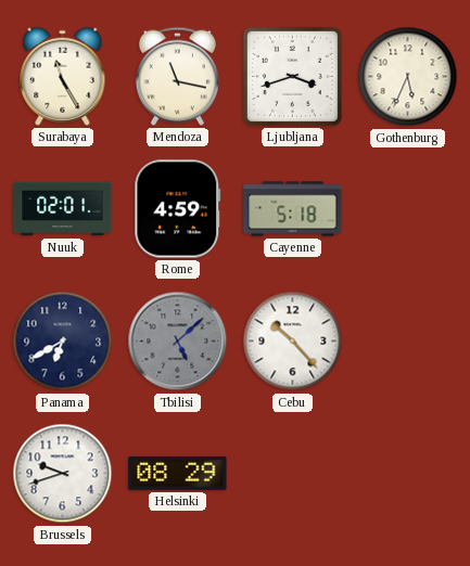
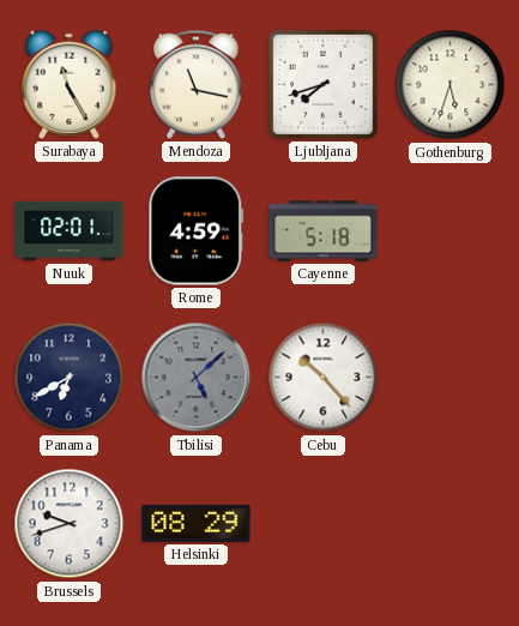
Ljubljana: 3:42 -> 7:42
Gothenburg: 5:34 -> 5:33
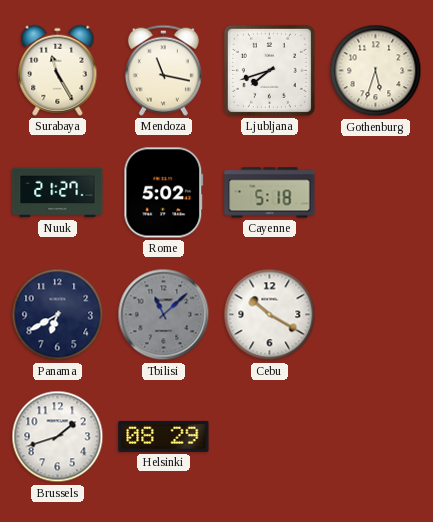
Nuuk: 02:01 -> 21:27
Rome: 4:59 -> 5:02
Tbilisi: 5:08 -> 11:08
Cebu: 10:23 -> 10:20
Brussels: 9:42 -> 1:42
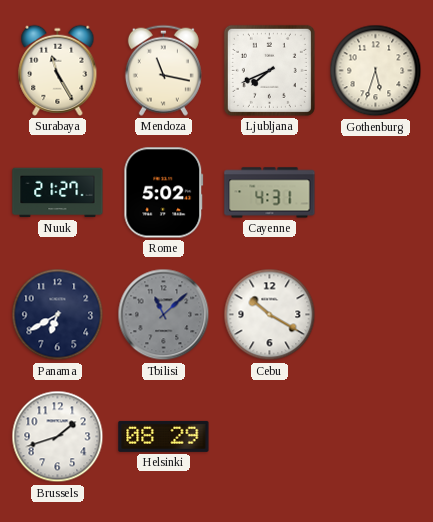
Ljubljana: 7:42 -> 7:41
Cayenne: 5:18 -> 4:31
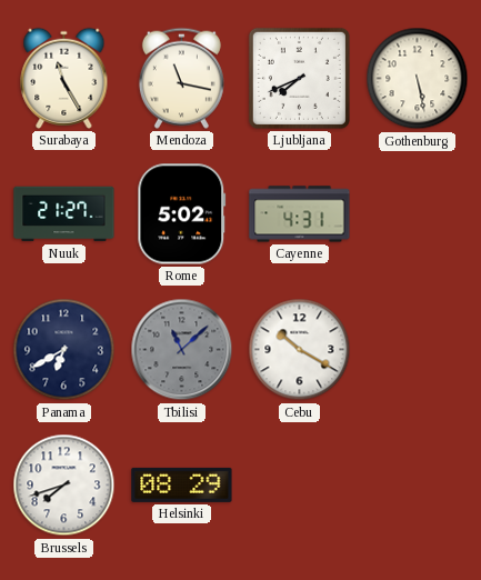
Gothenburg: 5:33 -> 5:28
Brussels: 1:42 -> 7:42
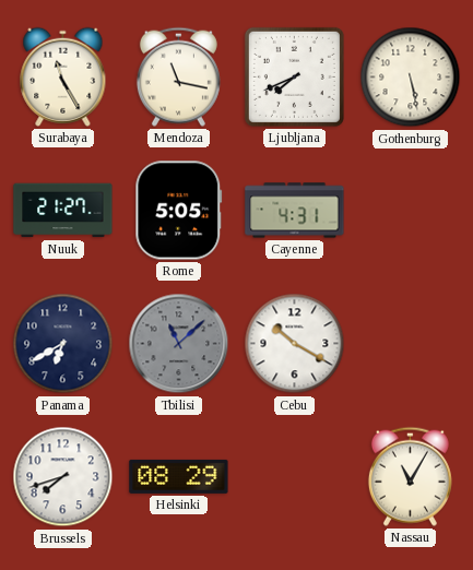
Rome: 5:02 -> 5:05
Nassau: none -> 11:05
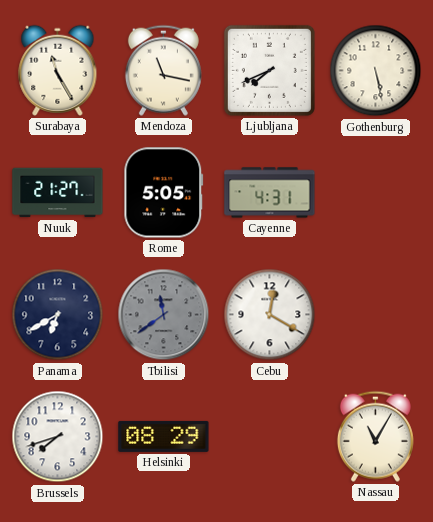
Tbilisi: 11:08 -> 11:39
Cebu: 10:20 -> 12:20
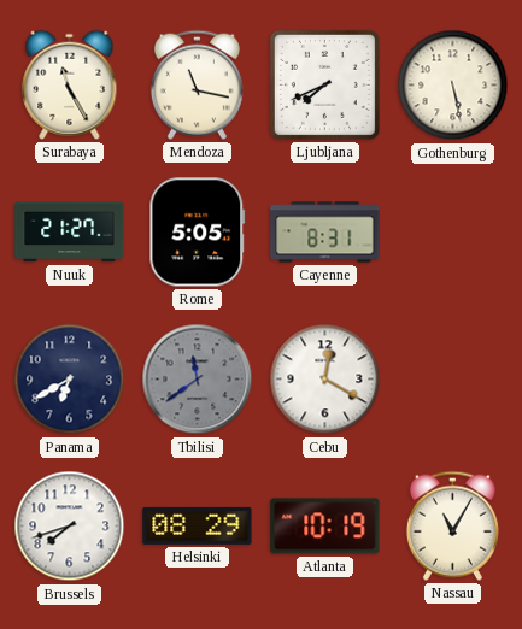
Cayenne: 4:31 -> 8:31
Atlanta: none -> 10:19
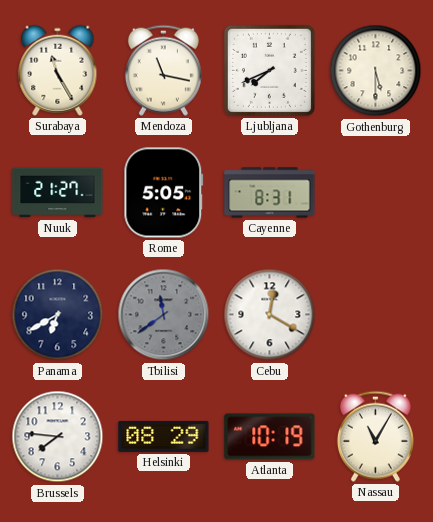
Gothenburg: 5:28 -> 5:30
Brussels: 7:42 -> 7:46
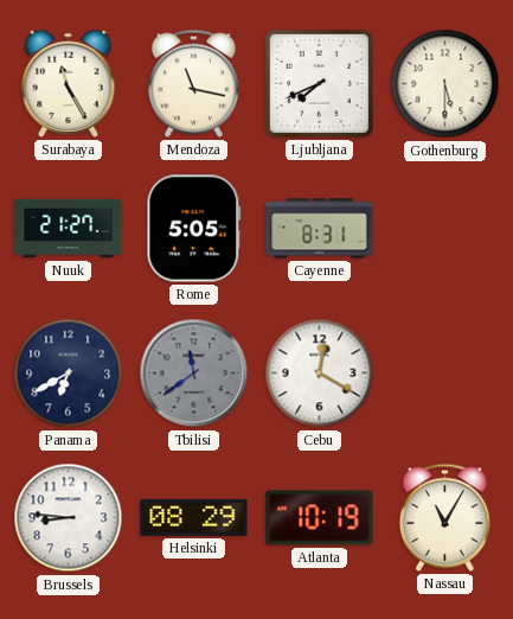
Brussels: 7:46 -> 8:46
